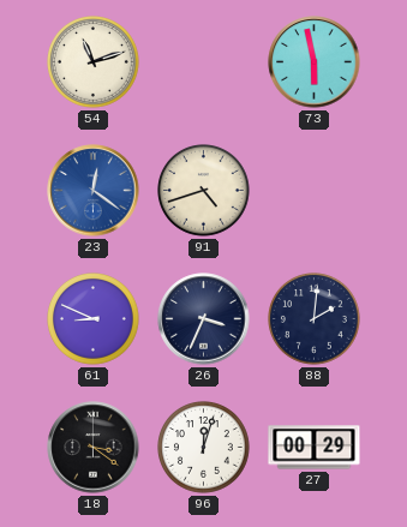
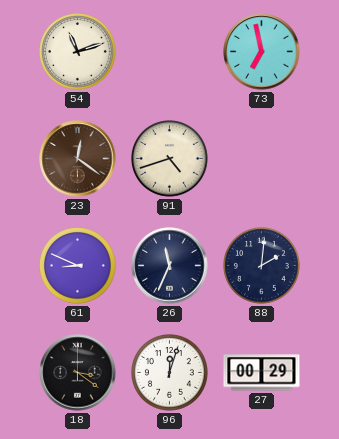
73: 5:58 -> 6:58
23 dial: blue -> brown
26: 3:34 -> 11:34
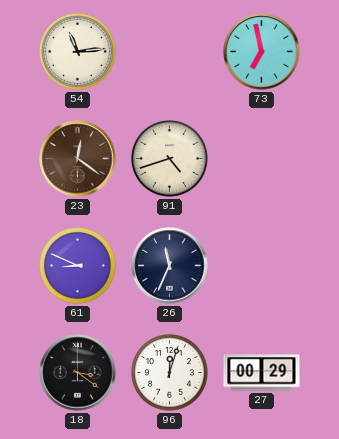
54: 11:12 -> 11:14
88: 2:01 -> none
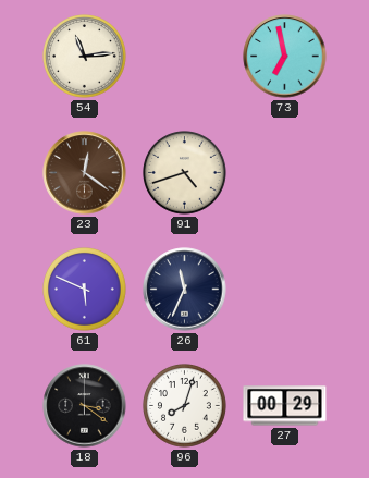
61: 8:49 -> 5:49
96: 12:03 -> 8:03
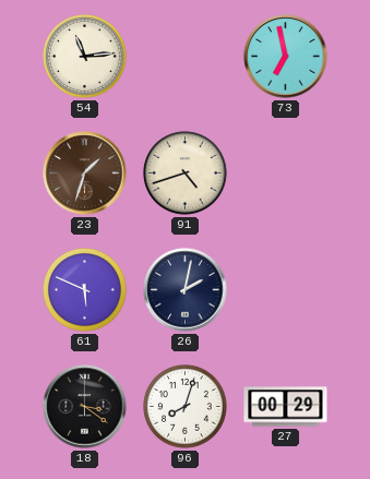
23: 12:21 -> 1:33
26: 11:34 -> 2:02
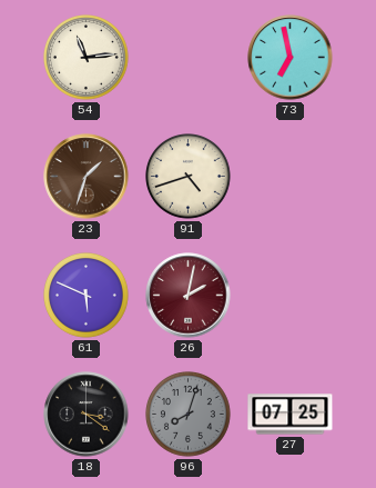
26 dial: navy -> burgundy
96 dial: white -> grey
27: 00:29 -> 07:25
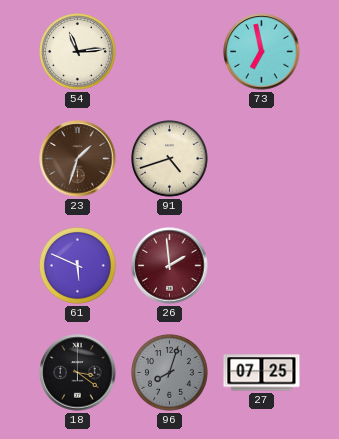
26: 2:02 -> 1:59
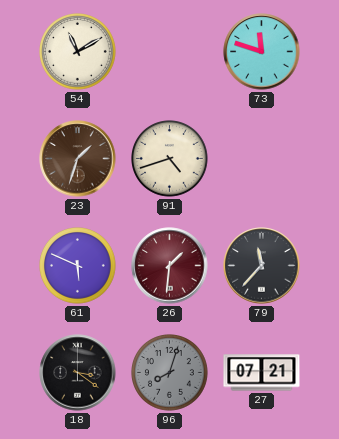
54: 11:14 -> 11:10
73: 6:58 -> 11:48
26: 1:59 -> 1:31
79: none -> 11:37
27: 07:25 -> 07:21
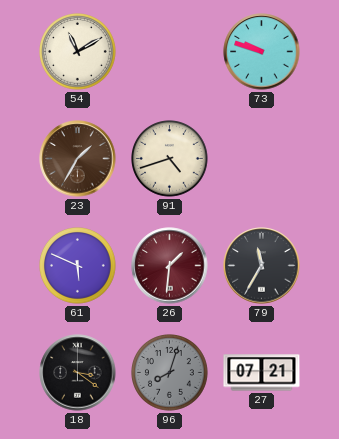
73: 11:48 -> 9:48
23: 1:33 -> 1:35
79: 11:37 -> 11:35
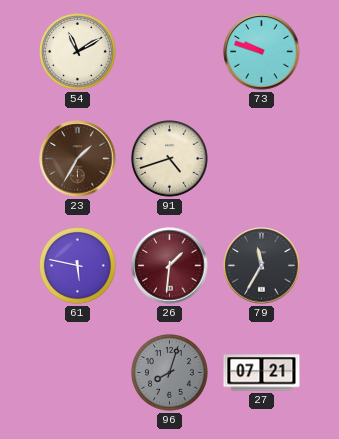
61: 5:49 -> 5:47
18: 3:21 -> none
